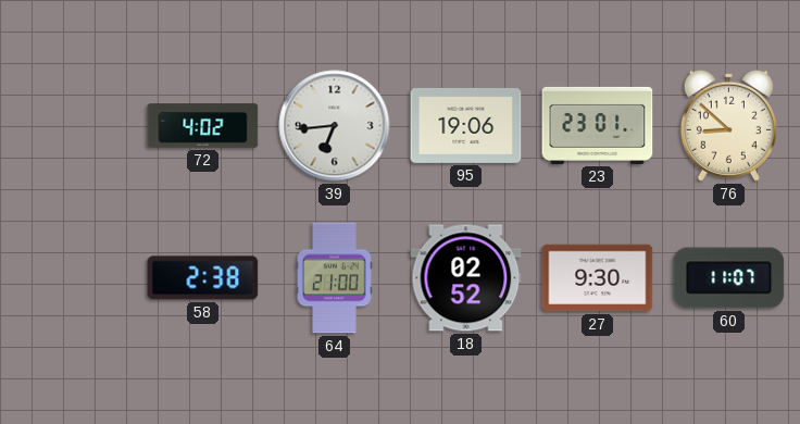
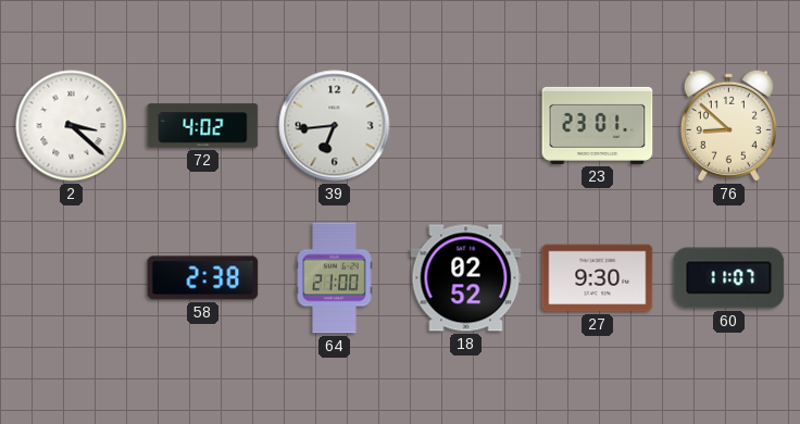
2: none -> 3:22
95: 19:06 -> none
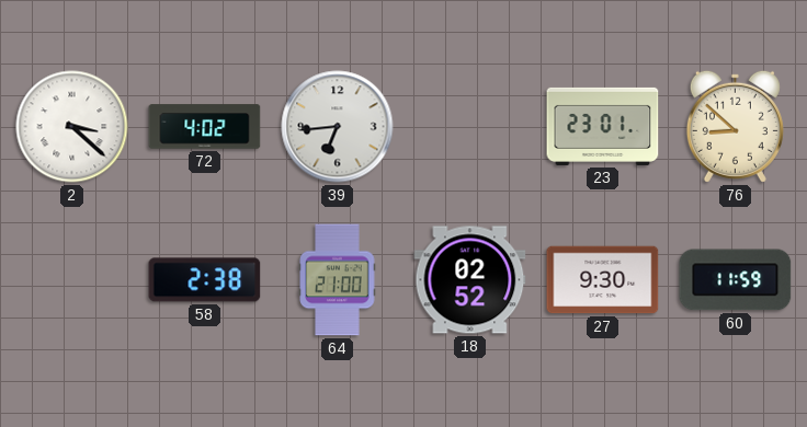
60: 11:07 -> 11:59
